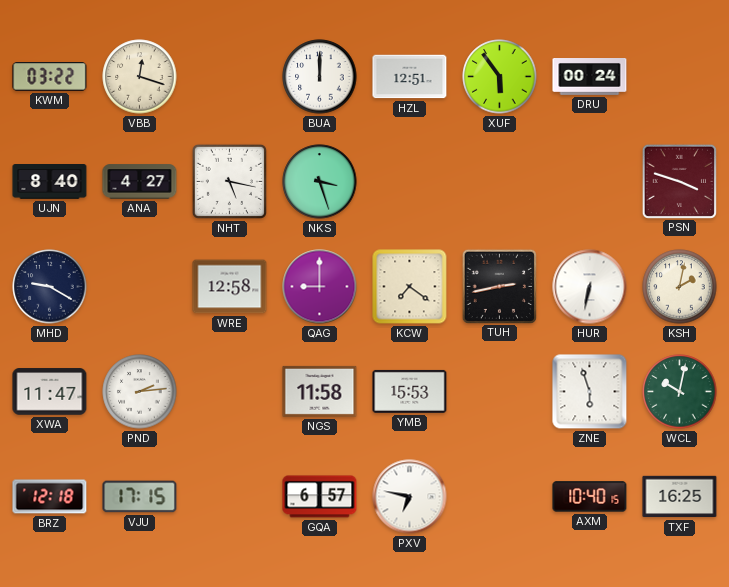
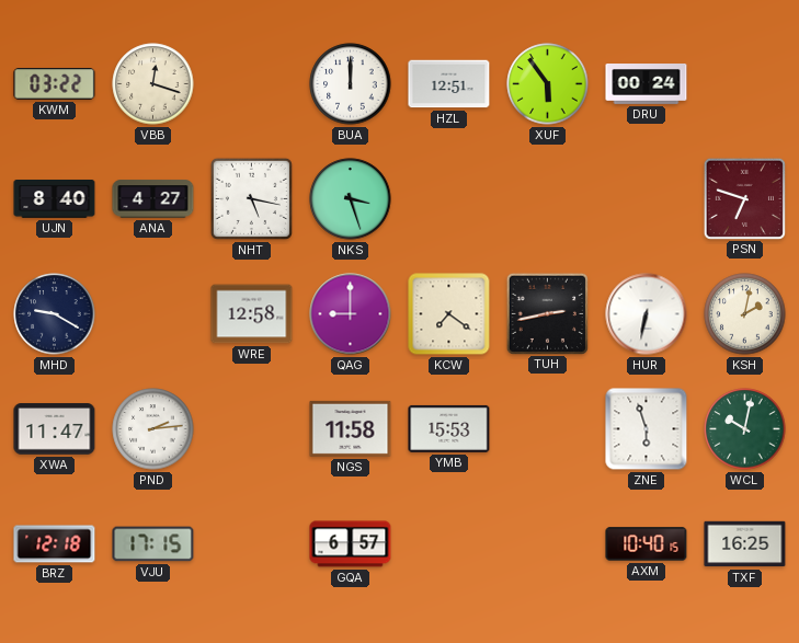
PSN: 3:48 -> 6:48
PXV: 6:47 -> none
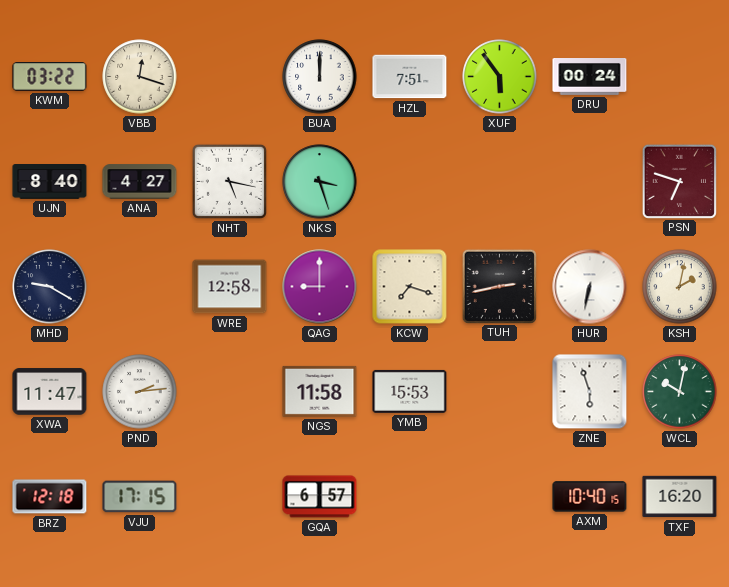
HZL: 12:51 -> 7:51
KCW: 7:21 -> 7:18
TXF: 16:25 -> 16:20
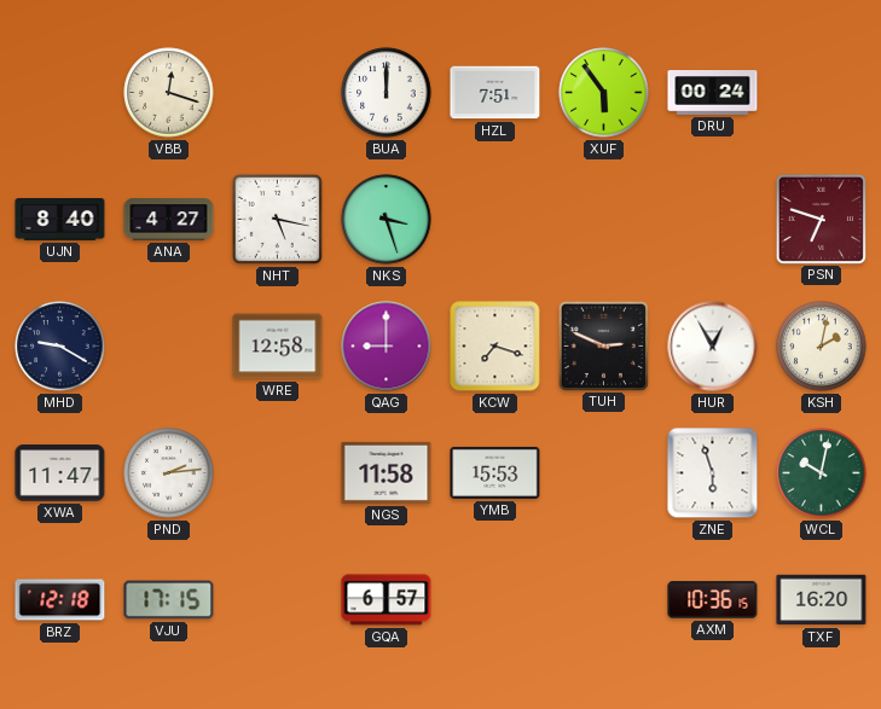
KWM: 03:22 -> none
TUH: 2:43 -> 2:49
HUR: 6:32 -> 12:55
AXM: 10:40 -> 10:36
